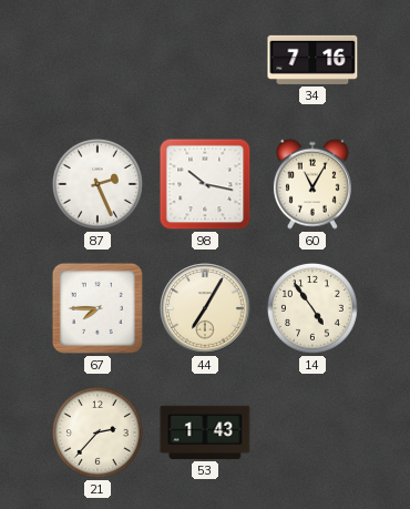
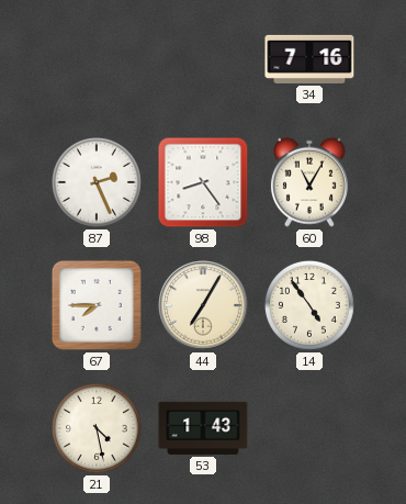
98: 10:17 -> 8:24
21: 2:37 -> 4:28
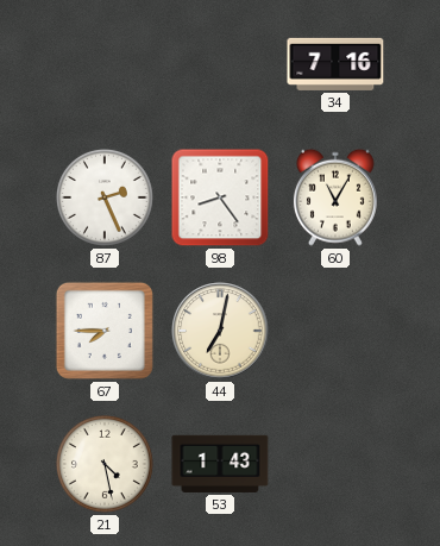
44: 7:05 -> 7:02
14: 4:54 -> none
